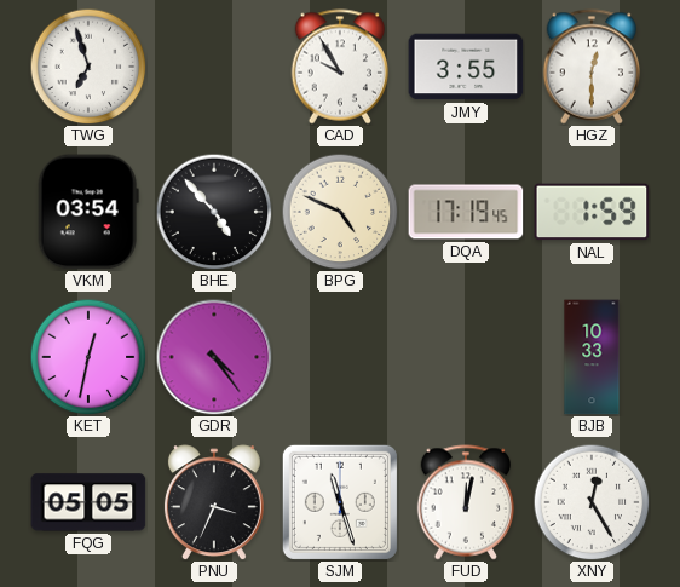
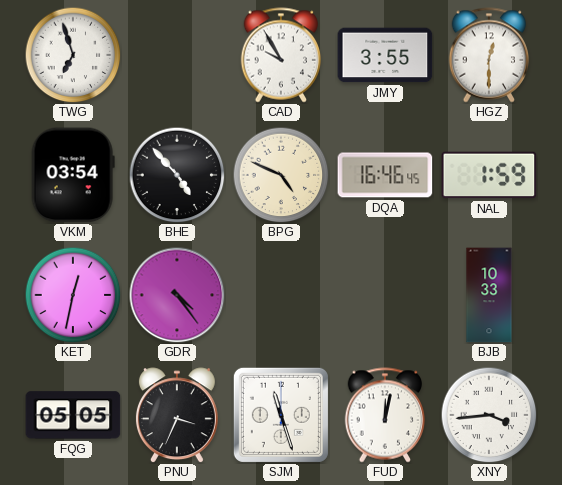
DQA: 17:19 -> 16:46
XNY: 12:25 -> 3:44
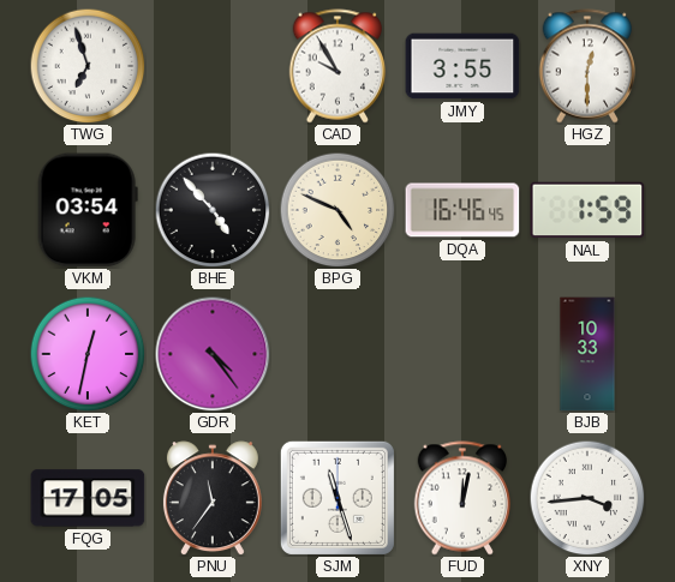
FQG: 05:05 -> 17:05
PNU: 3:34 -> 11:36
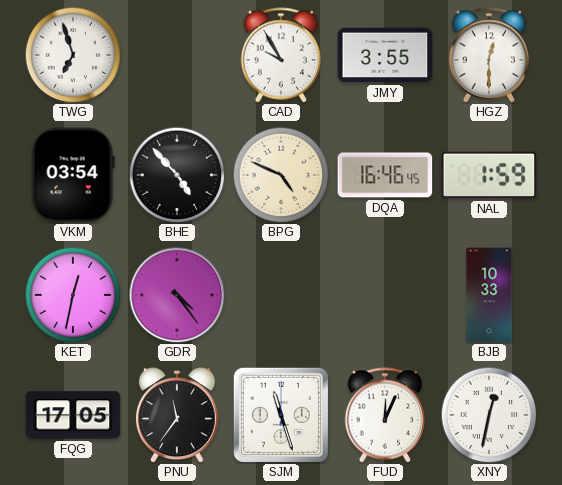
FUD: 12:02 -> 12:04
XNY: 3:44 -> 12:32
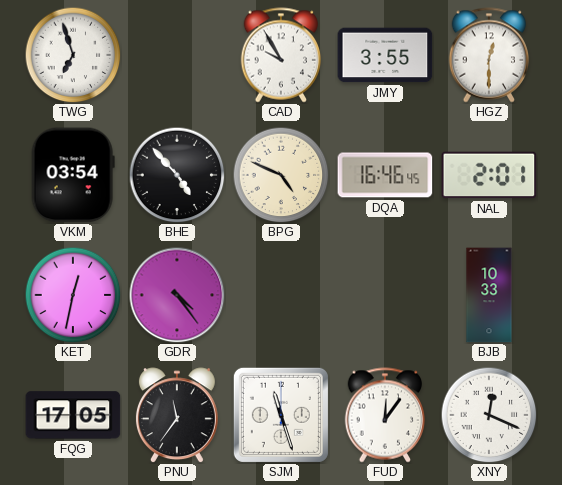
NAL: 1:59 -> 2:01
FUD: 12:04 -> 12:06
XNY: 12:32 -> 12:19
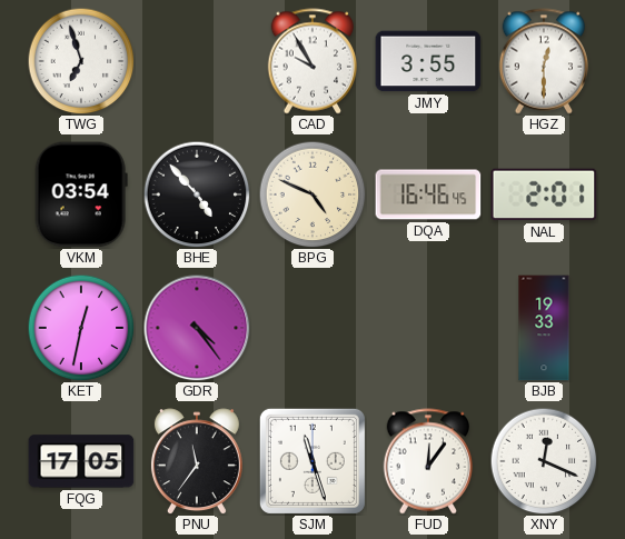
BJB: 10:33 -> 19:33
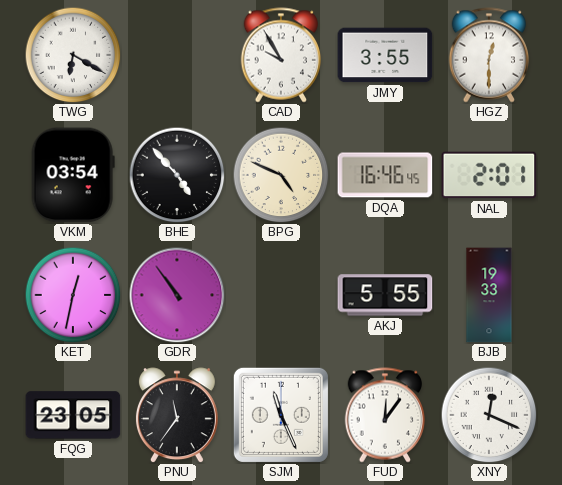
TWG: 6:57 -> 6:20
GDR: 4:24 -> 10:54
AKJ: none -> 5:55
FQG: 17:05 -> 23:05
SJM: 11:27 -> 11:26
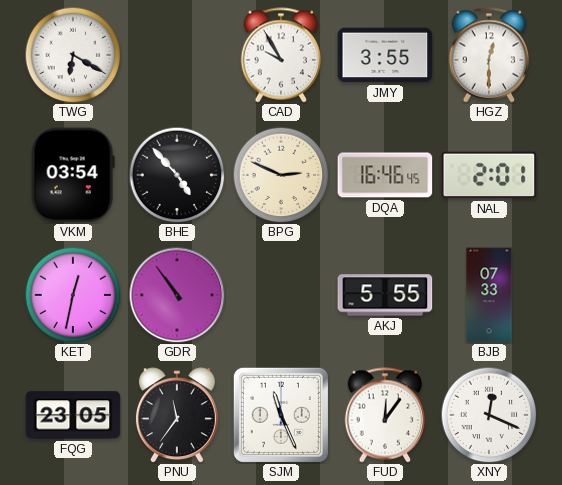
BPG: 4:49 -> 2:49
BJB: 19:33 -> 07:33
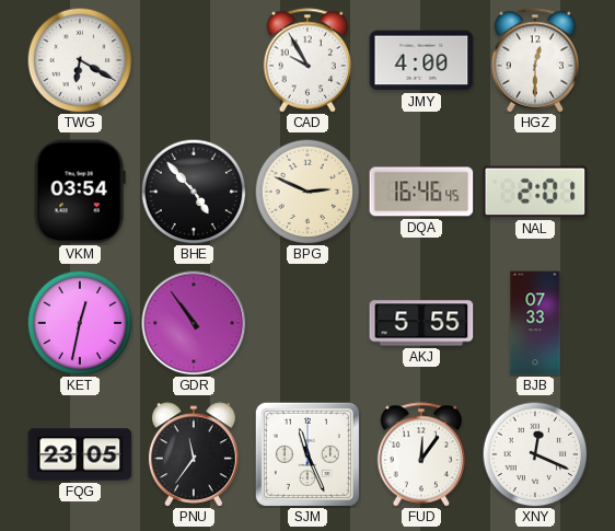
JMY: 3:55 -> 4:00
